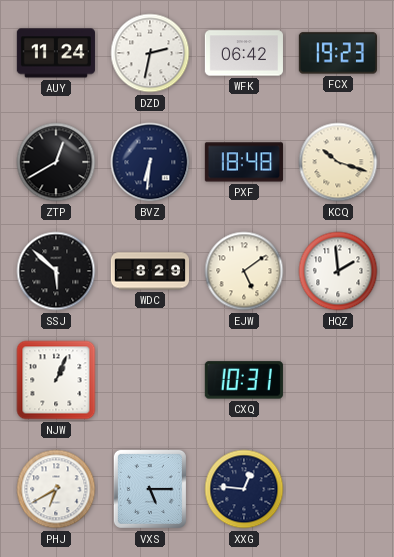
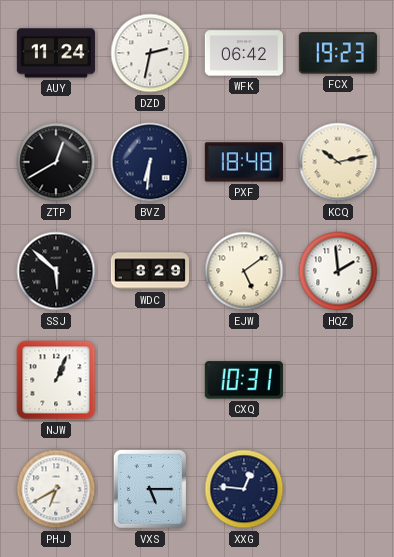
KCQ: 10:18 -> 10:13
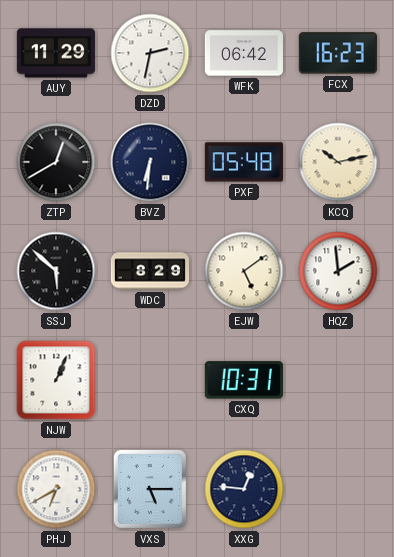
AUY: 11:24 -> 11:29
FCX: 19:23 -> 16:23
PXF: 18:48 -> 05:48
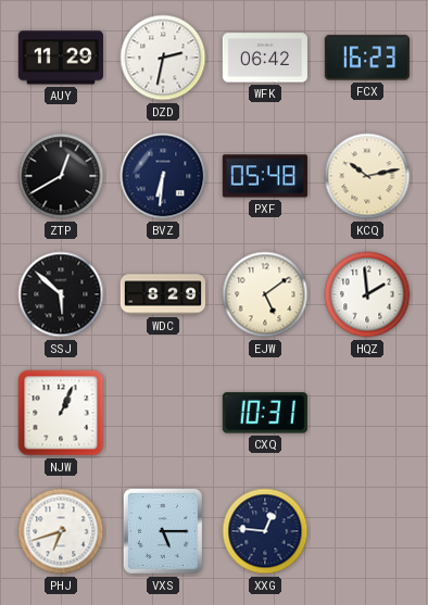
PHJ: 6:40 -> 6:42
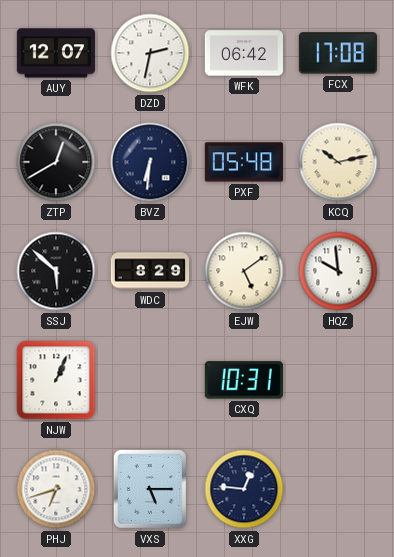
AUY: 11:29 -> 12:07
FCX: 16:23 -> 17:08
HQZ: 1:59 -> 9:59
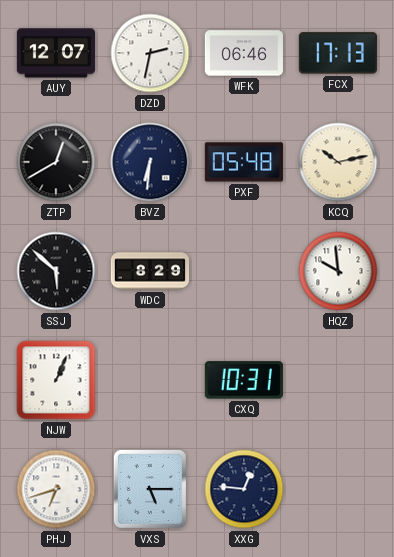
WFK: 06:42 -> 06:46
FCX: 17:08 -> 17:13
EJW: 5:09 -> none
